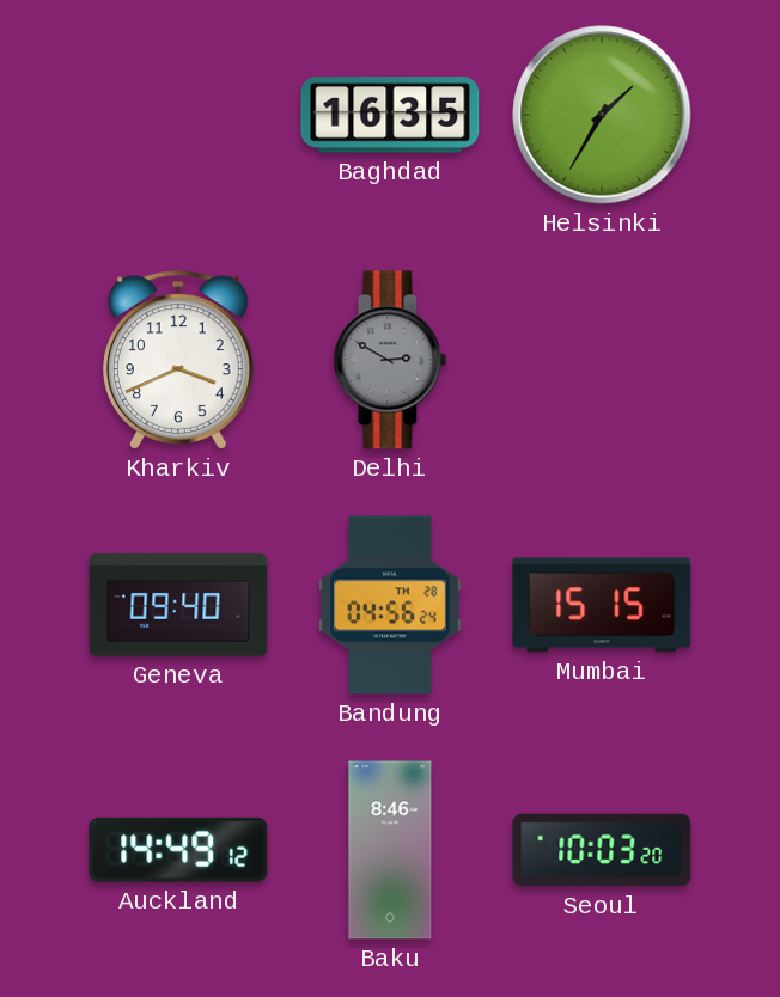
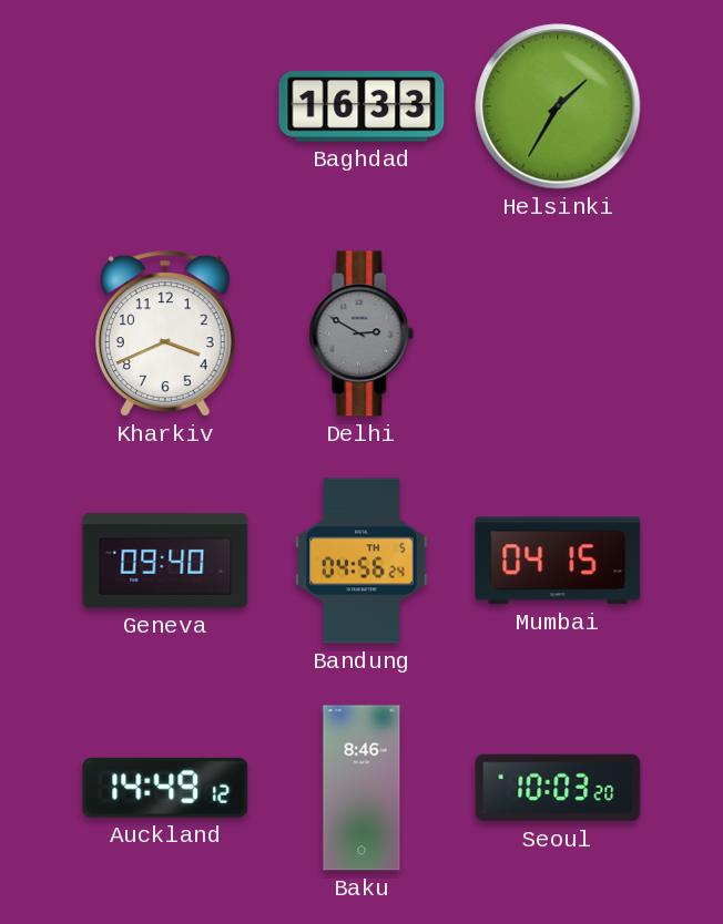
Baghdad: 16:35 -> 16:33
Bandung date: TH 28 -> TH 5
Mumbai: 15:15 -> 04:15
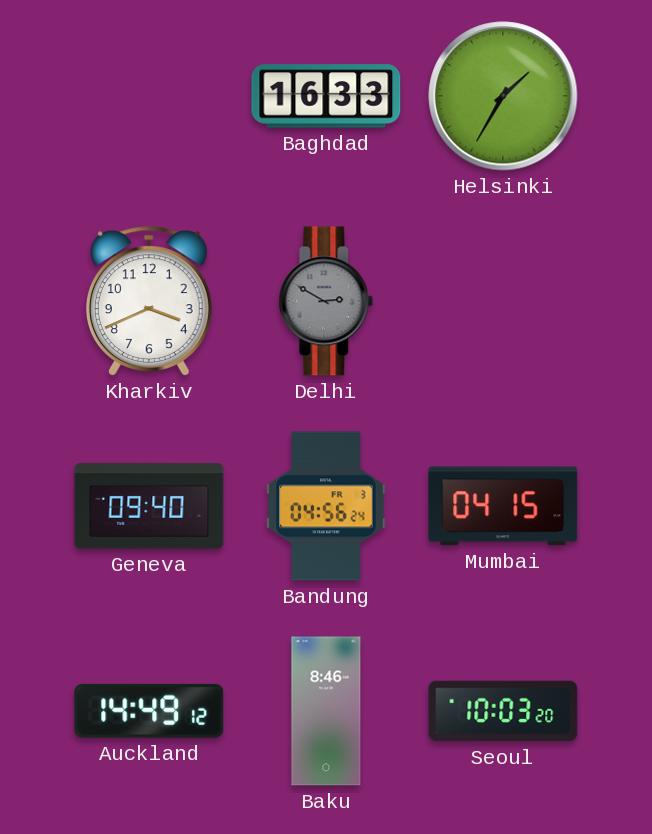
Bandung date: TH 5 -> FR 3
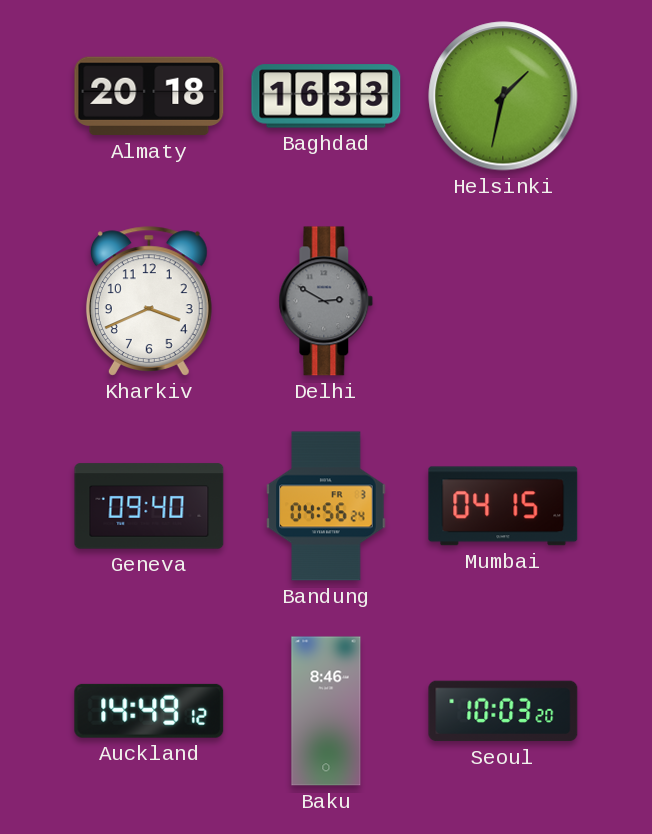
Almaty: none -> 20:18
Helsinki: 1:35 -> 1:32
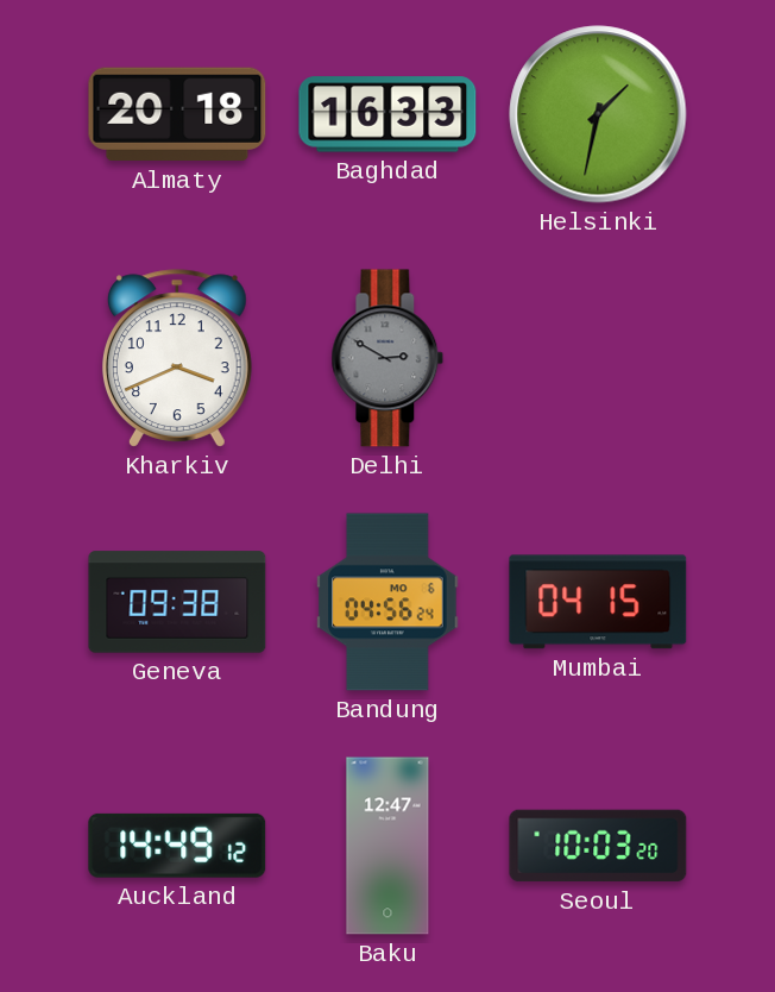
Geneva: 09:40 -> 09:38
Bandung date: FR 3 -> MO 6
Baku: 8:46 -> 12:47
